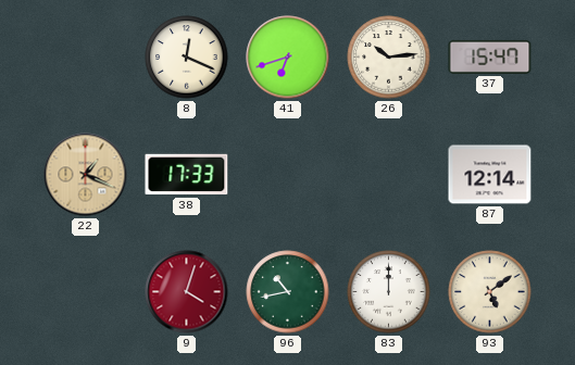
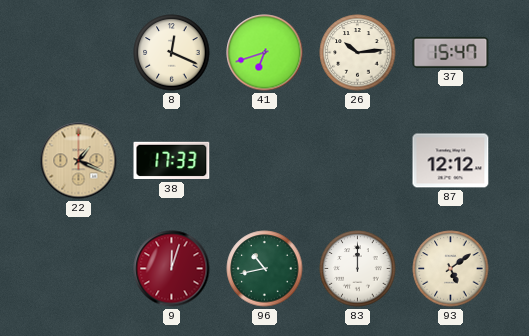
87: 12:14 -> 12:12
9: 4:03 -> 12:03
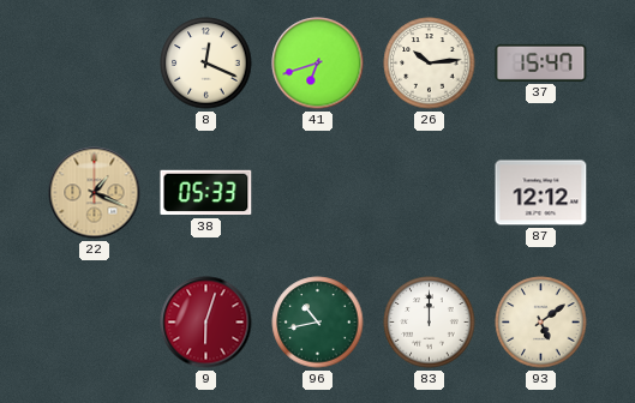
38: 17:33 -> 05:33
9: 12:03 -> 6:03
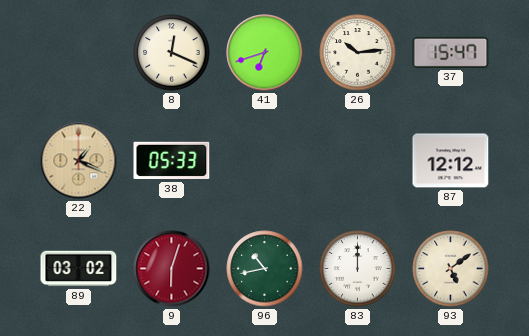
89: none -> 03:02
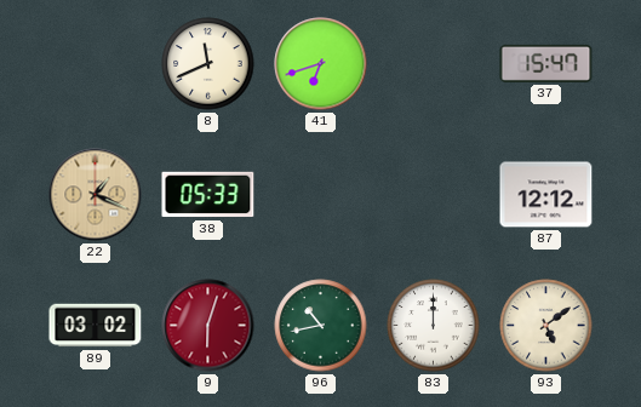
8: 12:19 -> 11:41
26: 10:14 -> none
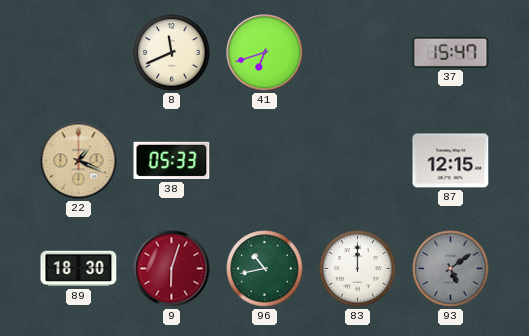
87: 12:12 -> 12:15
89: 03:02 -> 18:30
93 dial: cream -> grey
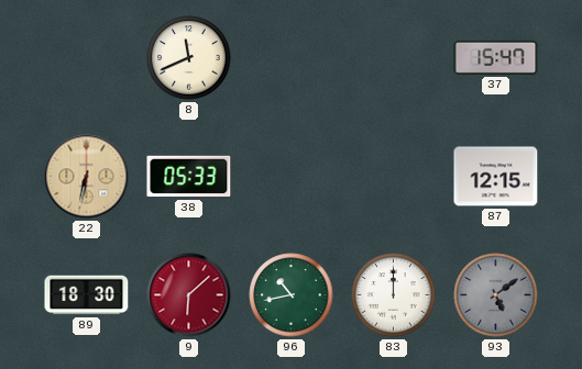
41: 6:42 -> none
22: 1:19 -> 6:32
9: 6:03 -> 6:08
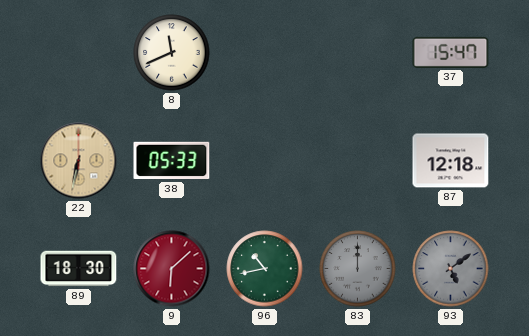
87: 12:15 -> 12:18
83 dial: white -> grey
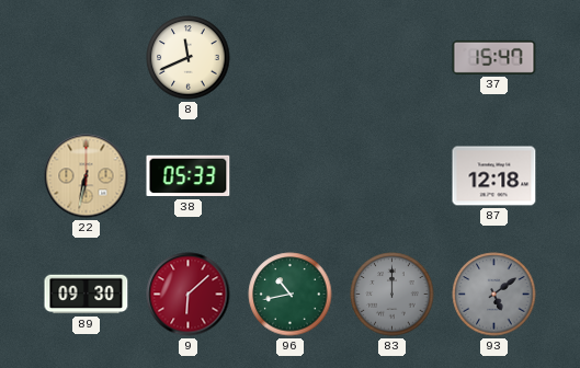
89: 18:30 -> 09:30
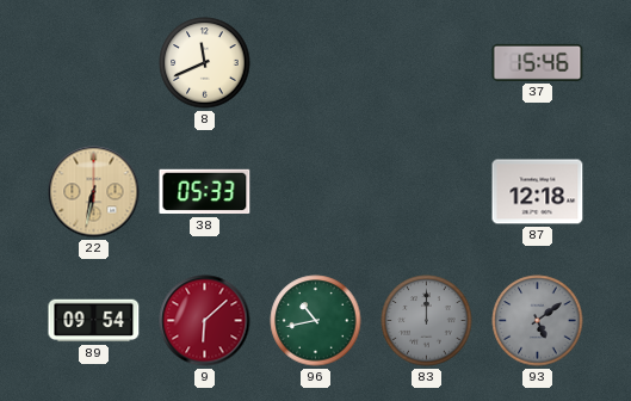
37: 15:47 -> 15:46
89: 09:30 -> 09:54
